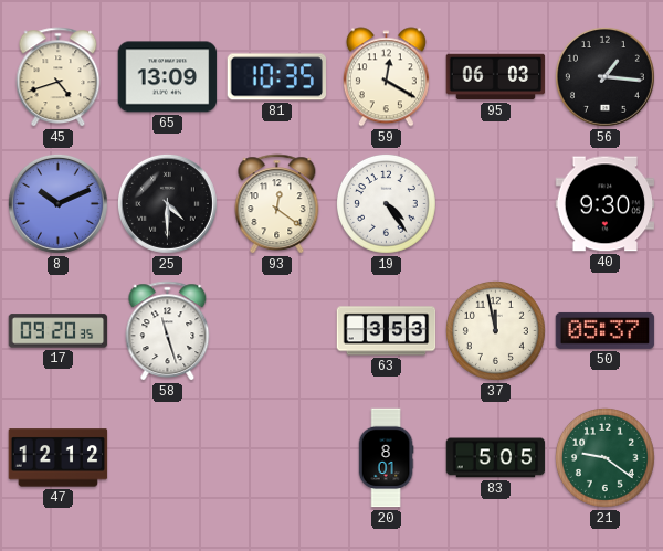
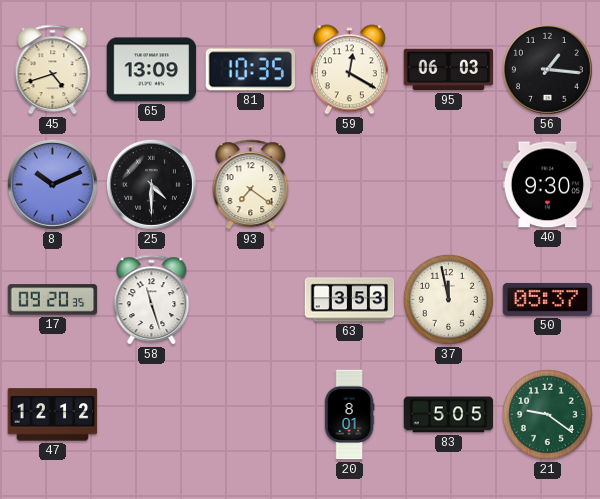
93: 12:21 -> 7:21
19: 4:24 -> none
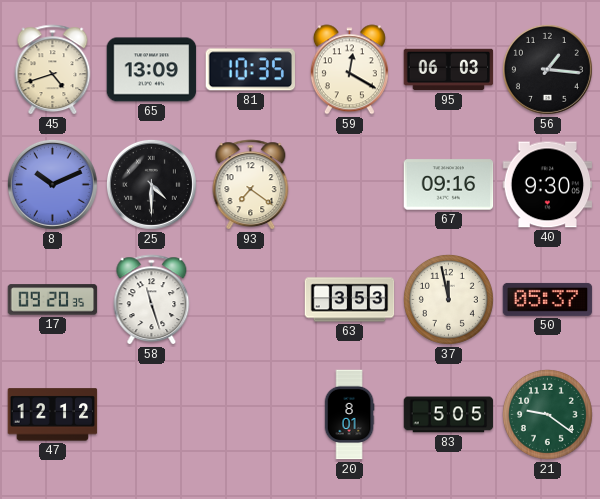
67: none -> 09:16
